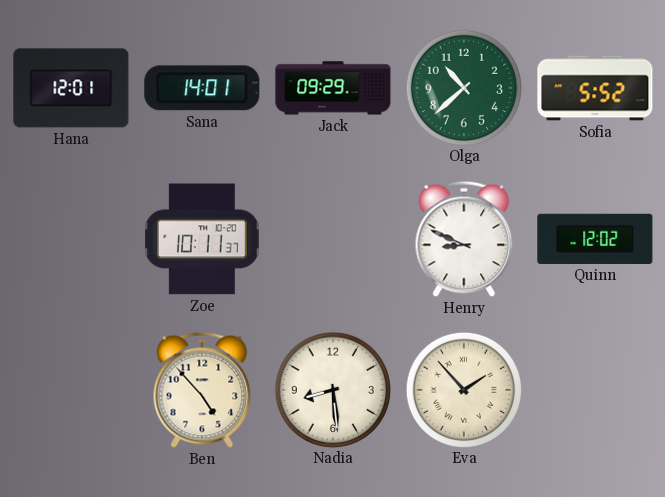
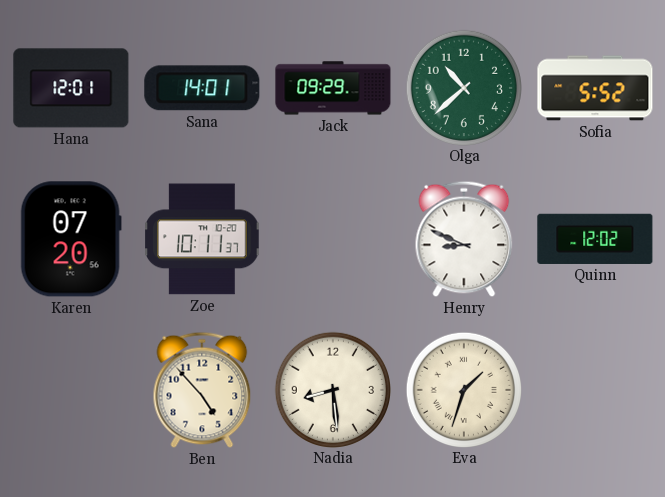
Karen: none -> 07:20
Eva: 1:53 -> 1:33
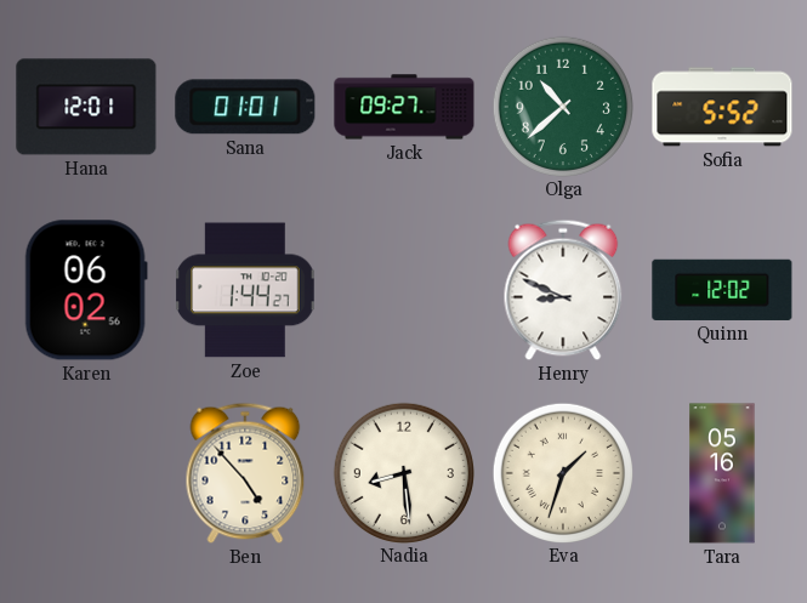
Sana: 14:01 -> 01:01
Jack: 09:29 -> 09:27
Karen: 07:20 -> 06:02
Zoe: 10:11 -> 1:44
Tara: none -> 05:16
